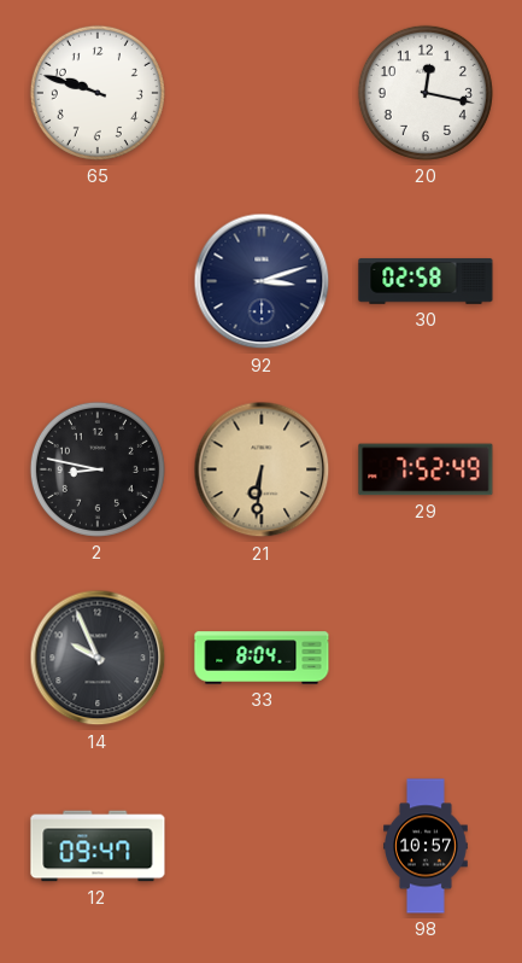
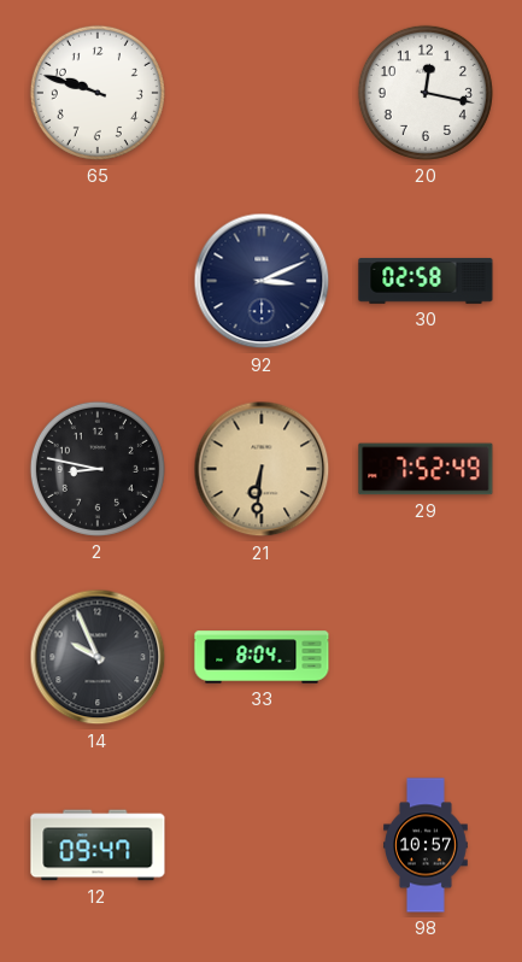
92: 3:12 -> 3:11
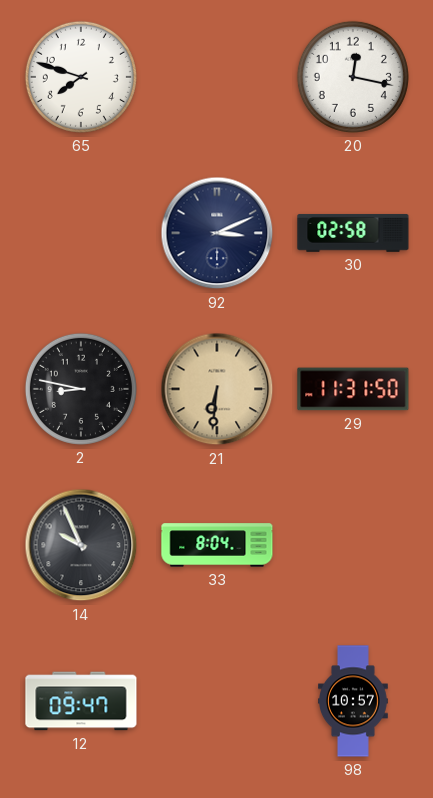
65: 9:48 -> 7:48
29: 7:52 -> 11:31
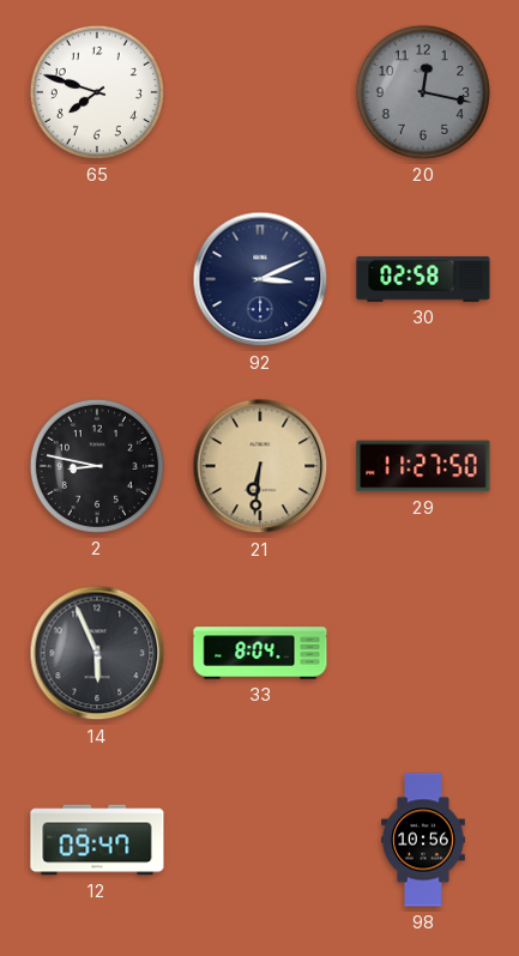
20 dial: white -> grey
29: 11:31 -> 11:27
14: 9:56 -> 5:56
98: 10:57 -> 10:56
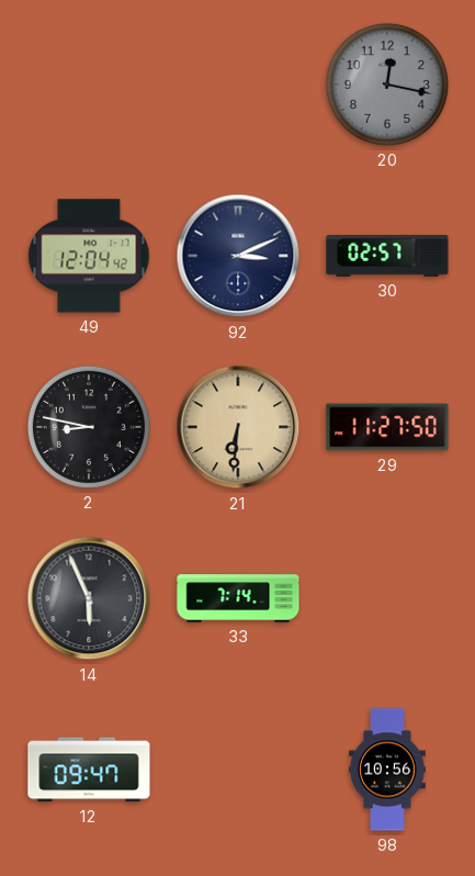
65: 7:48 -> none
49: none -> 12:04
30: 02:58 -> 02:57
33: 8:04 -> 7:14
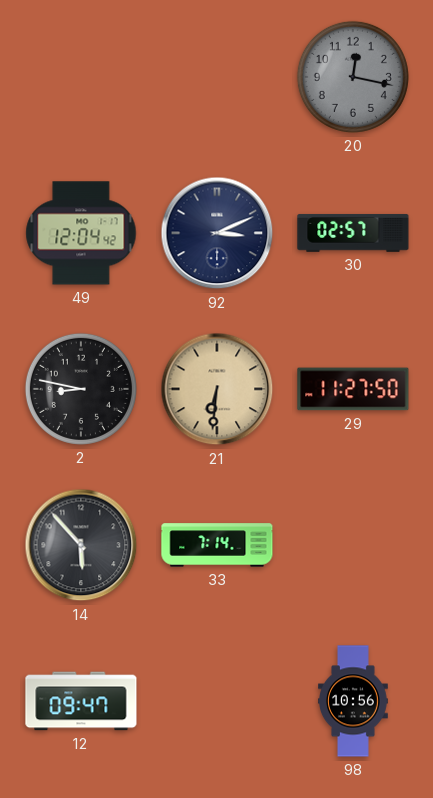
14: 5:56 -> 5:53
